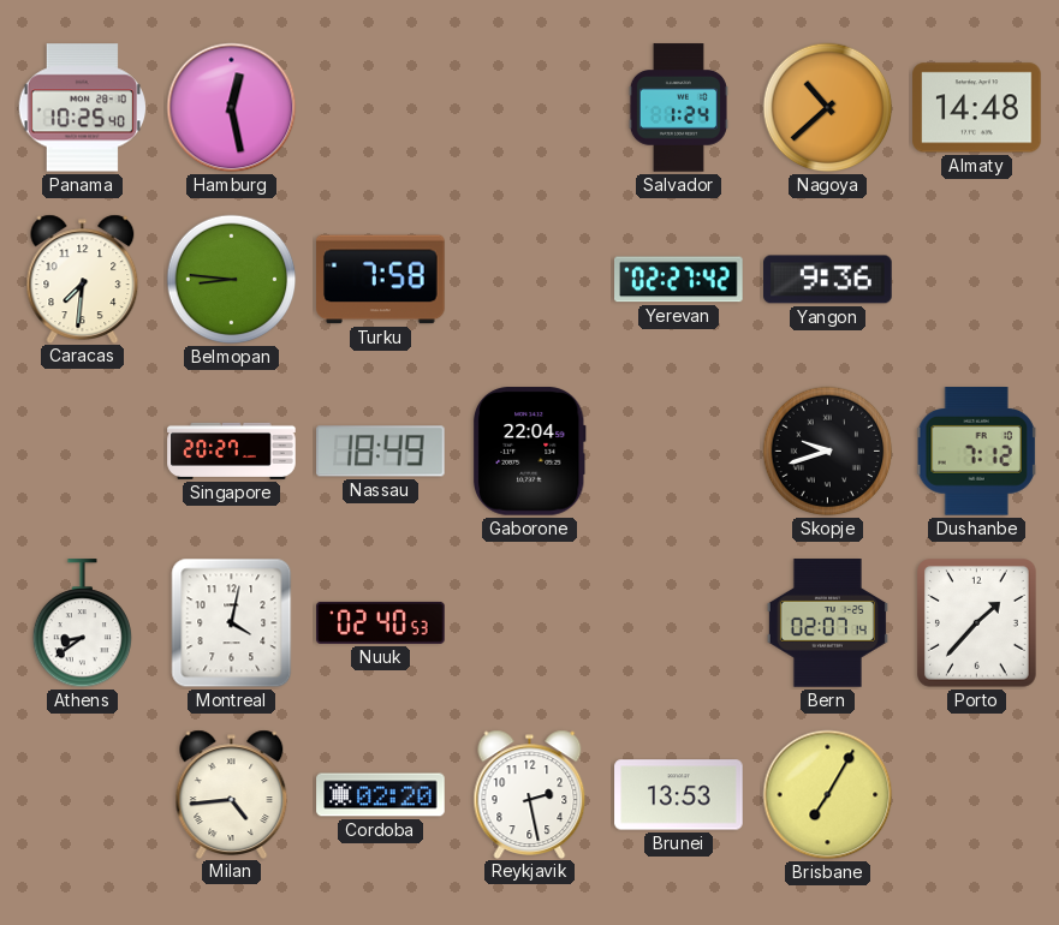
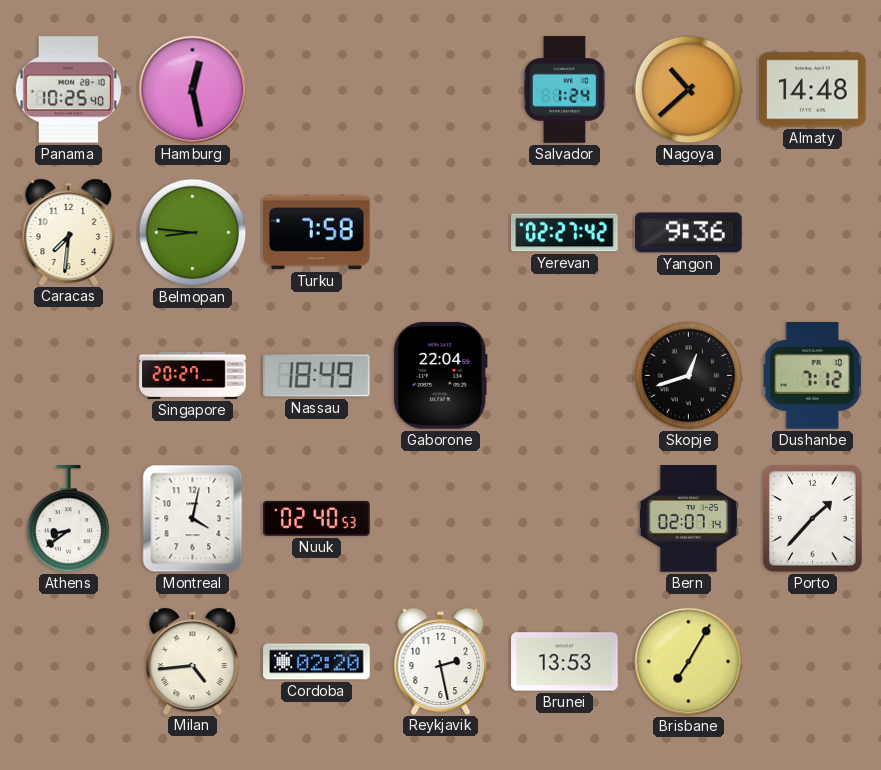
Skopje: 9:42 -> 12:42
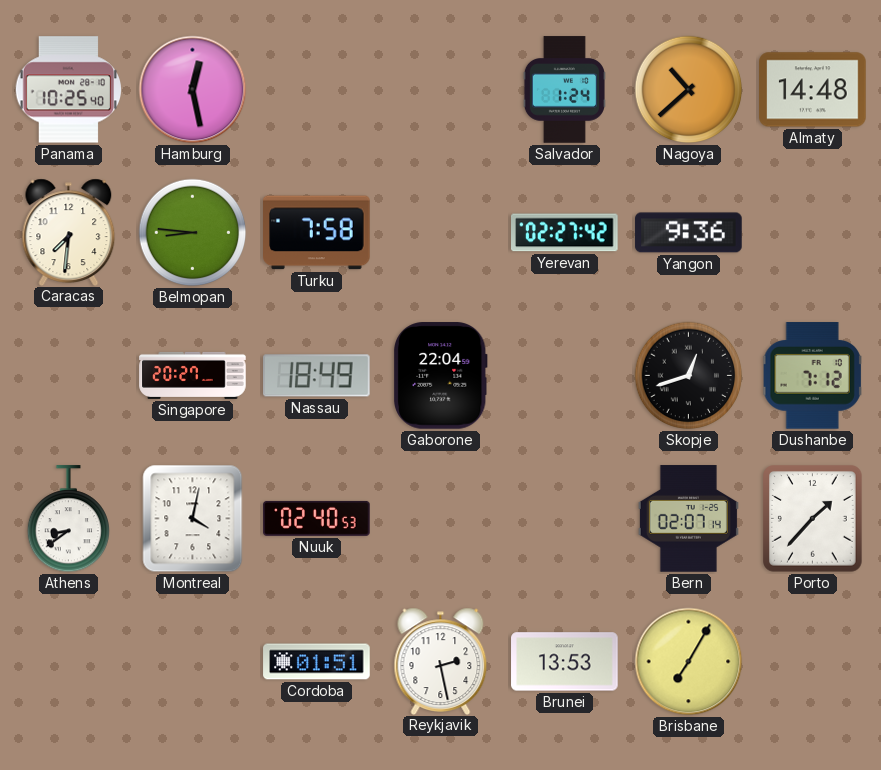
Milan: 4:44 -> none
Cordoba: 02:20 -> 01:51
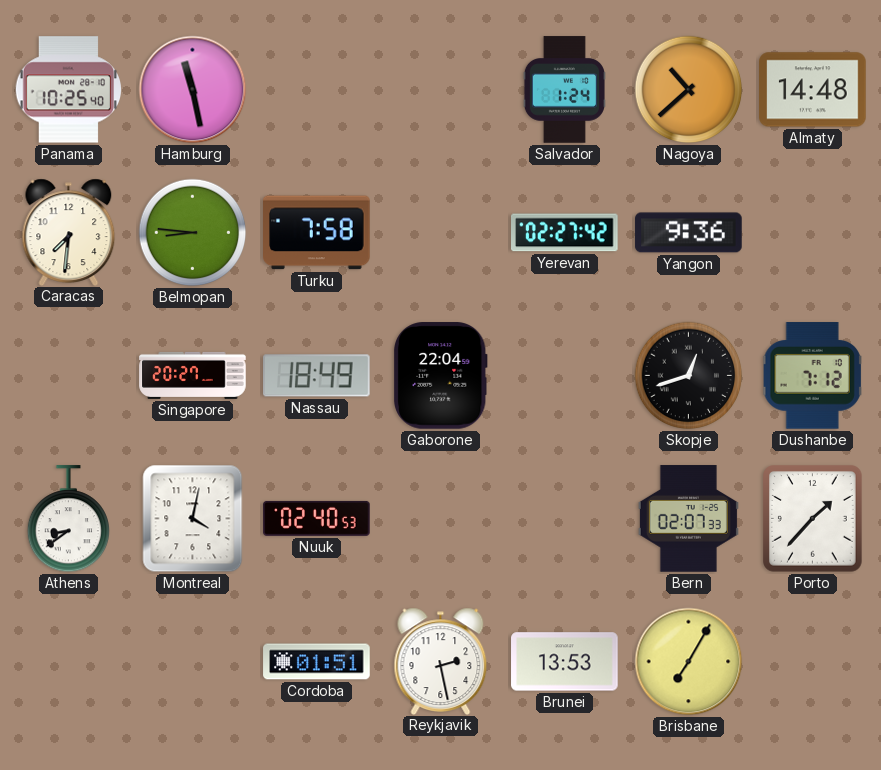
Hamburg: 12:28 -> 11:28
Bern: 02:07:14 -> 02:07:33
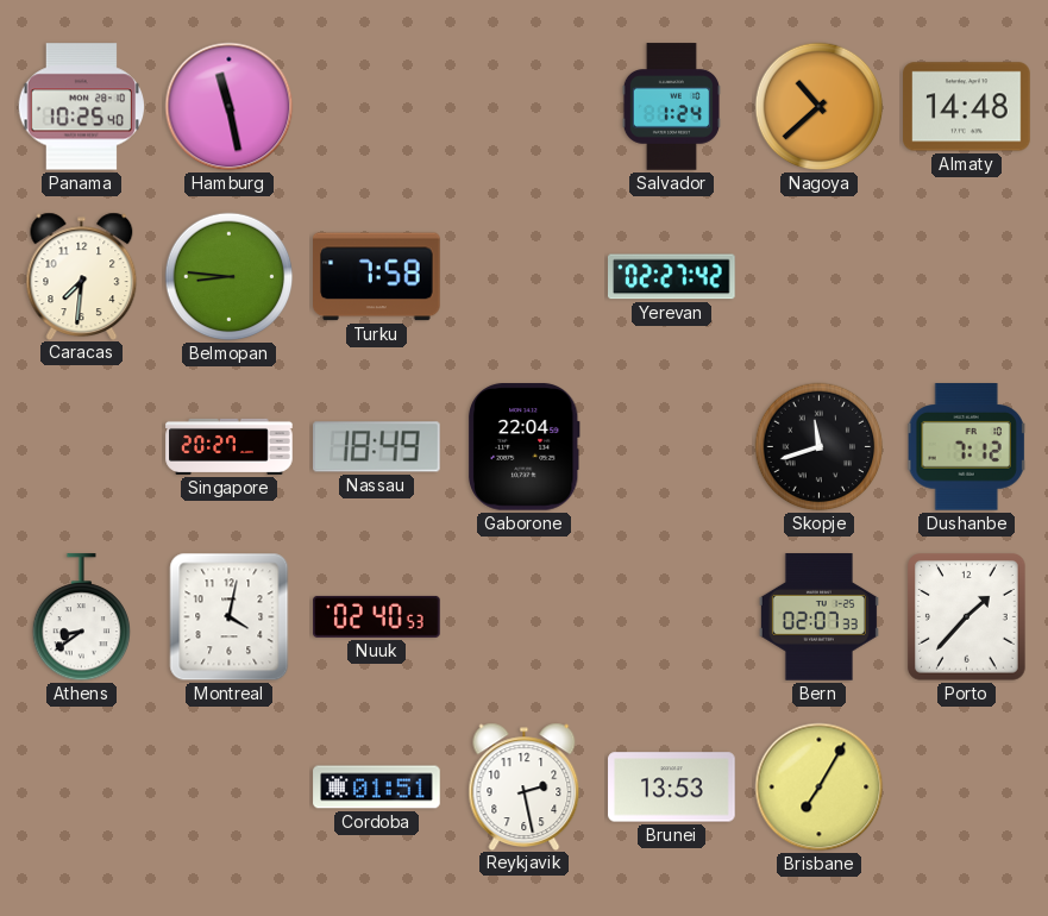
Yangon: 9:36 -> none
Skopje: 12:42 -> 11:42
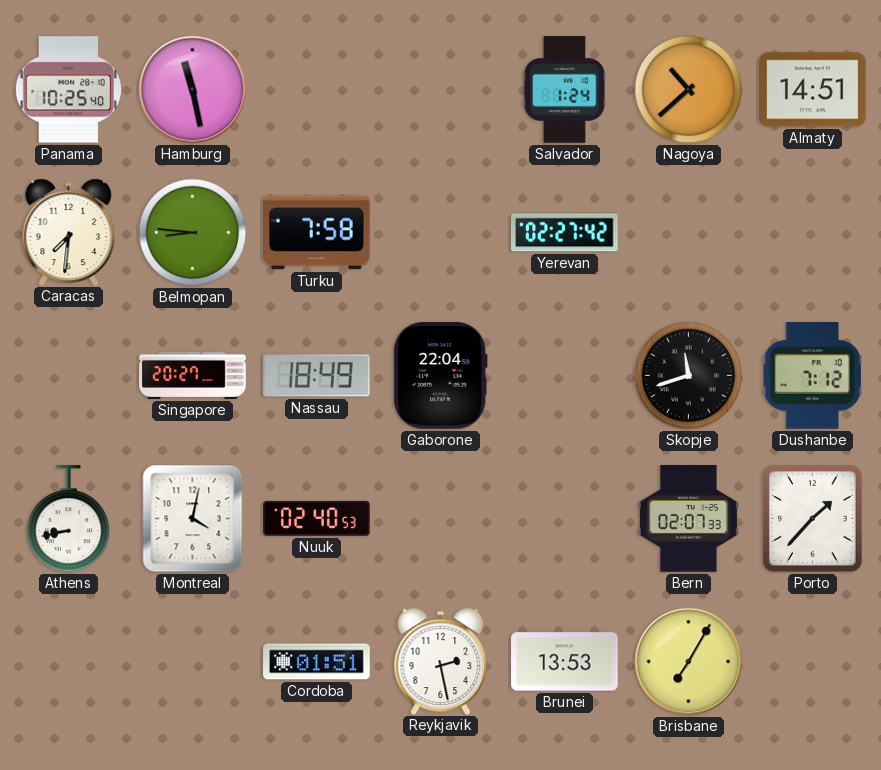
Almaty: 14:48 -> 14:51
Athens: 8:39 -> 8:43
